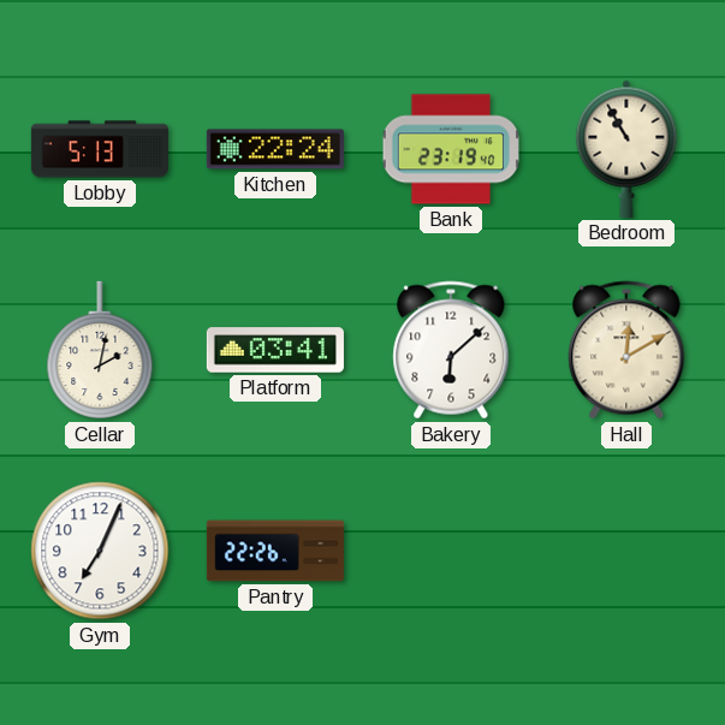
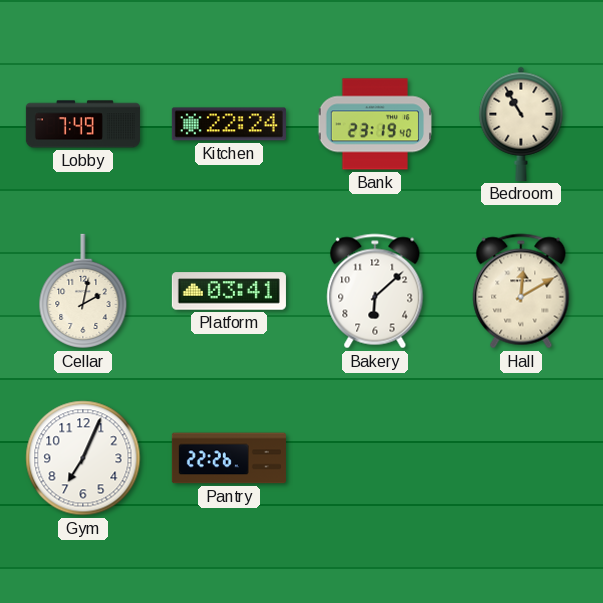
Lobby: 5:13 -> 7:49
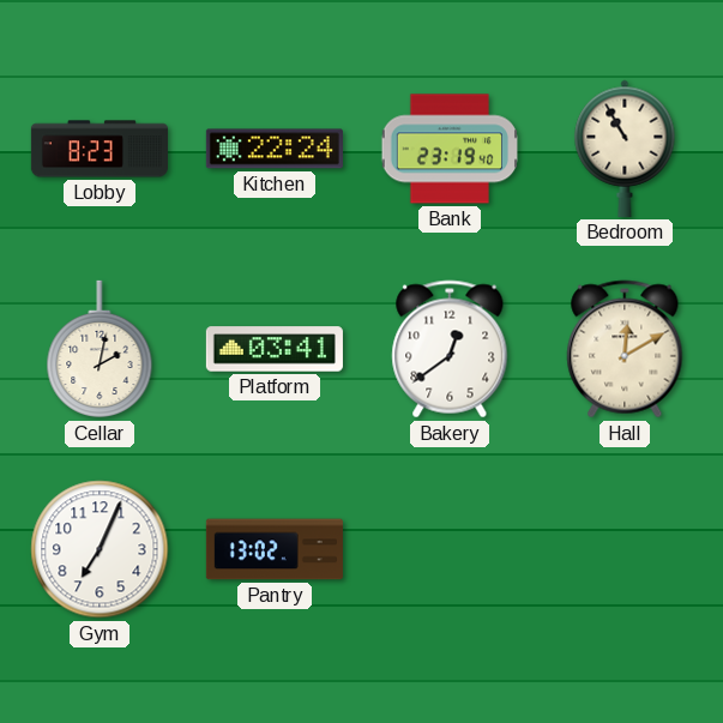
Lobby: 7:49 -> 8:23
Bakery: 6:08 -> 12:39
Pantry: 22:26 -> 13:02
